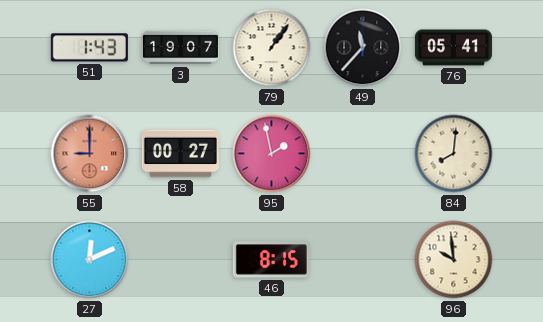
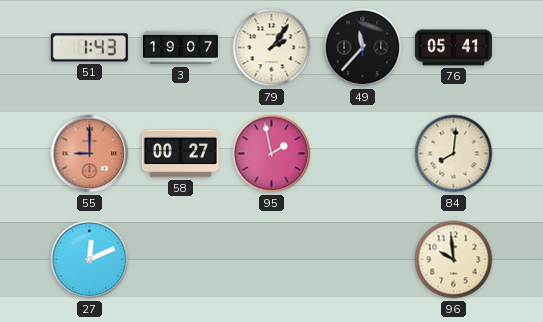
79: 1:06 -> 2:06
46: 8:15 -> none
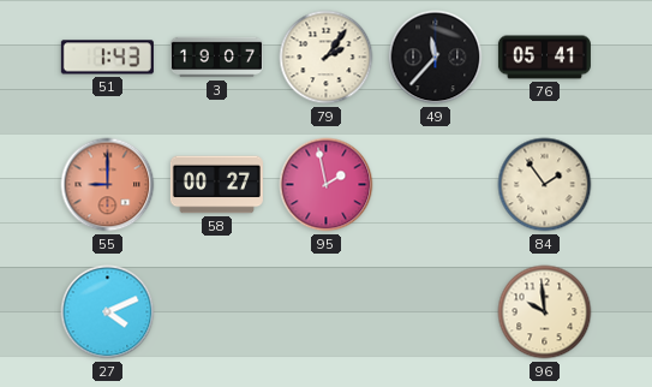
84: 8:01 -> 1:54
27: 12:11 -> 4:11
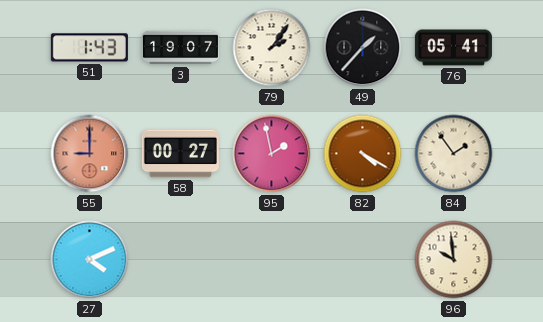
49: 11:37 -> 1:37
82: none -> 4:20
